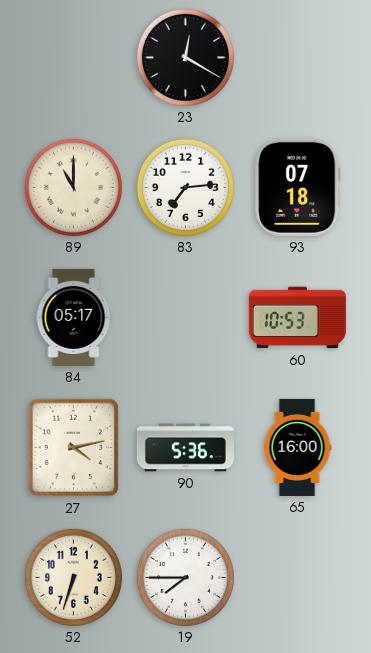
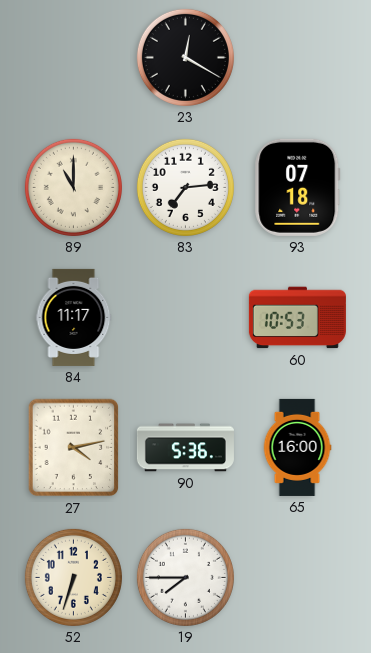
84: 05:17 -> 11:17
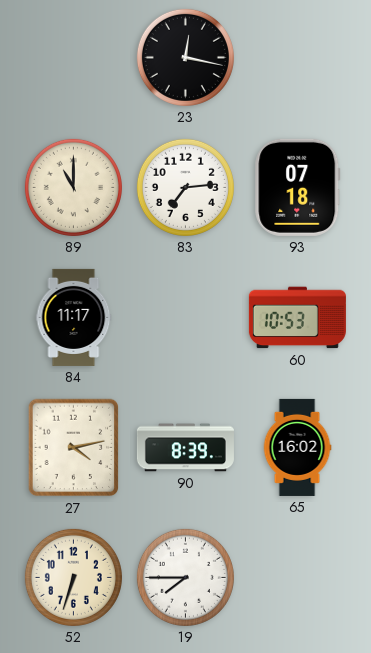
23: 12:20 -> 12:17
90: 5:36 -> 8:39
65: 16:00 -> 16:02
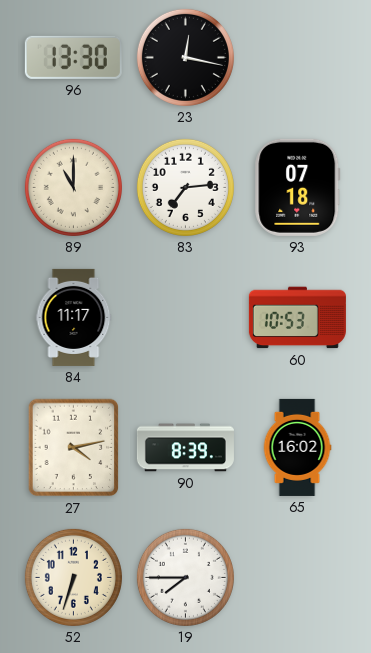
96: none -> 13:30
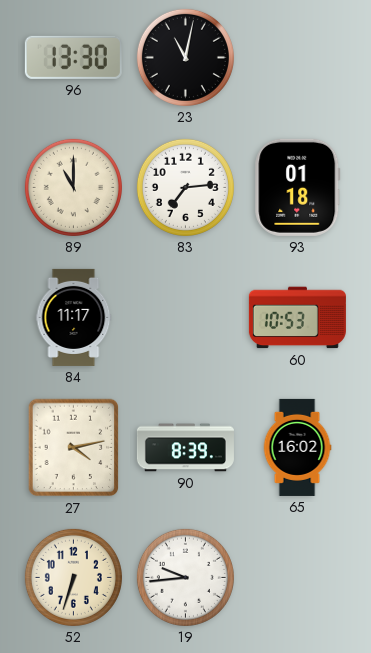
23: 12:17 -> 11:02
93: 07:18 -> 01:18
19: 7:45 -> 9:44
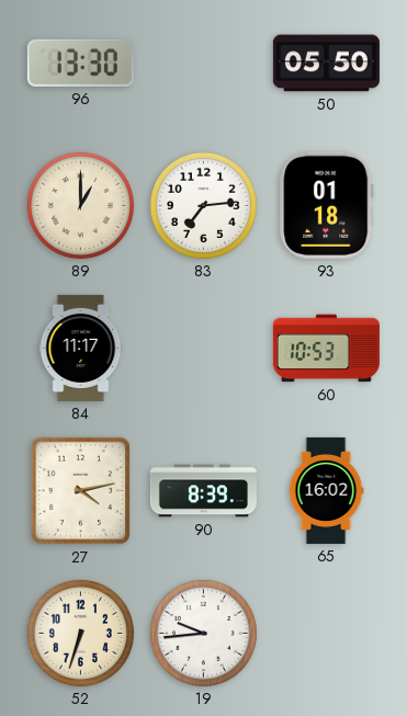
23: 11:02 -> none
50: none -> 05:50
89: 11:00 -> 1:00
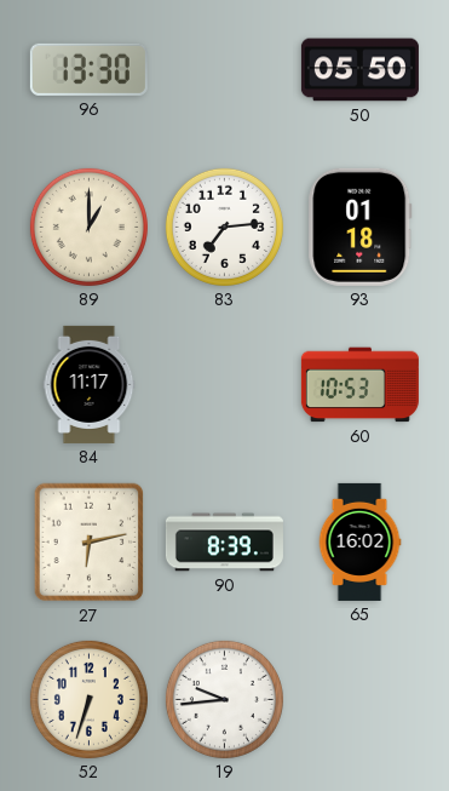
27: 4:13 -> 6:13
